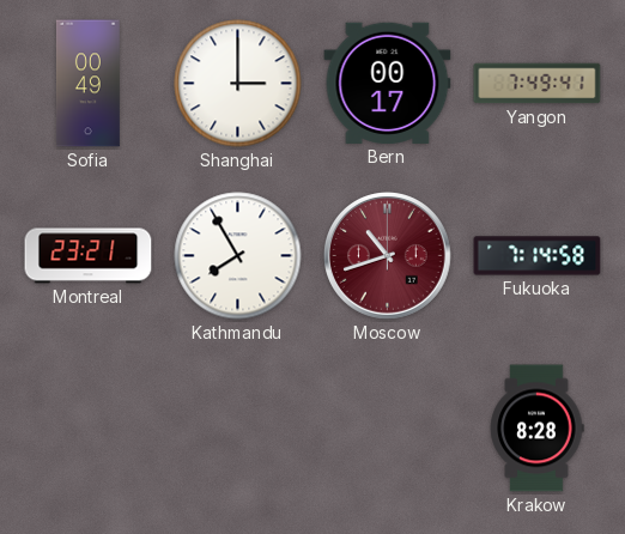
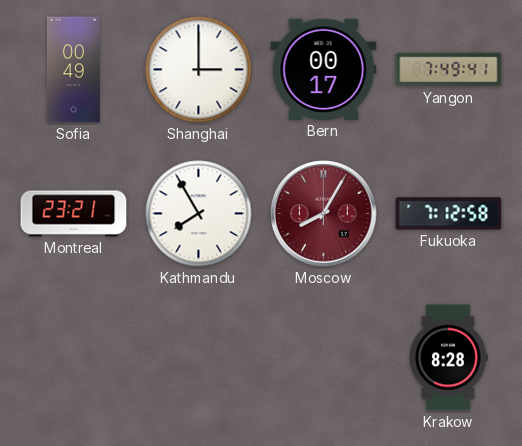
Moscow: 10:42 -> 8:05
Fukuoka: 7:14 -> 7:12
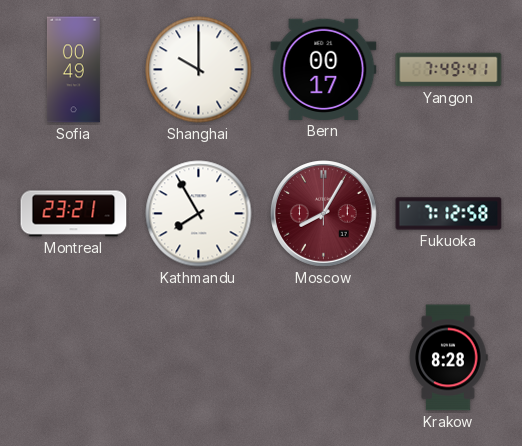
Shanghai: 3:00 -> 10:00
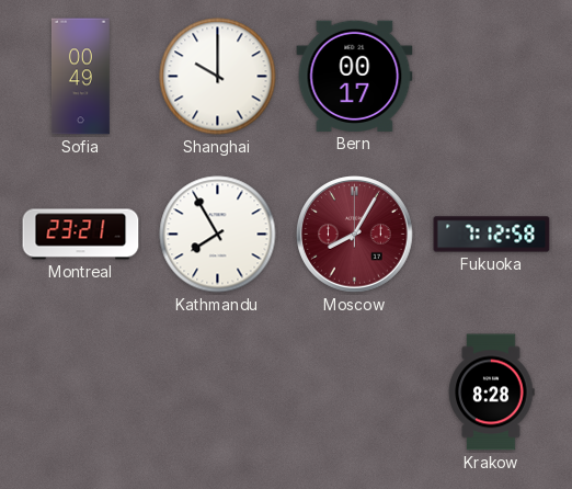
Yangon: 7:49 -> none
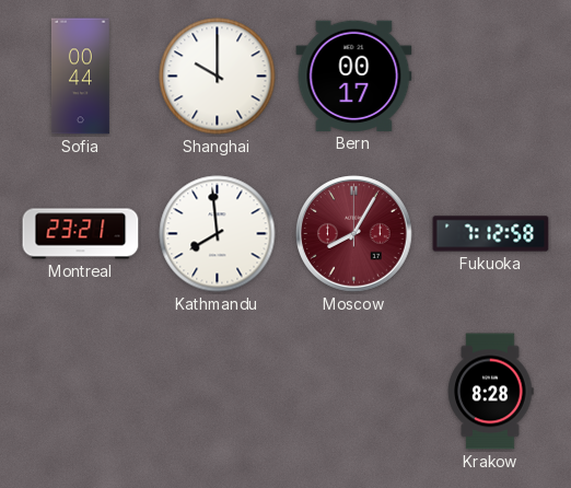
Sofia: 00:49 -> 00:44
Kathmandu: 7:55 -> 7:59
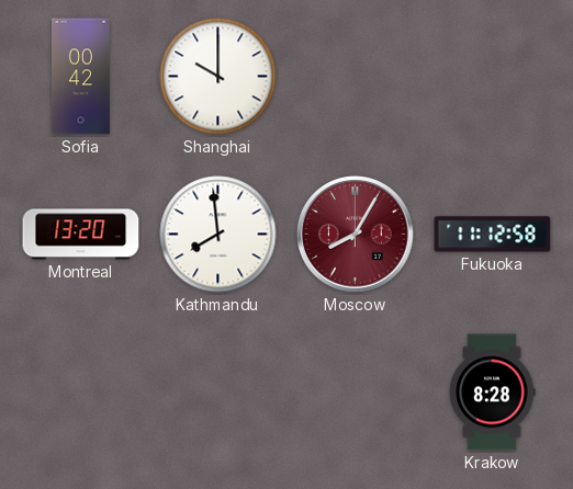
Sofia: 00:44 -> 00:42
Bern: 00:17 -> none
Montreal: 23:21 -> 13:20
Fukuoka: 7:12 -> 11:12
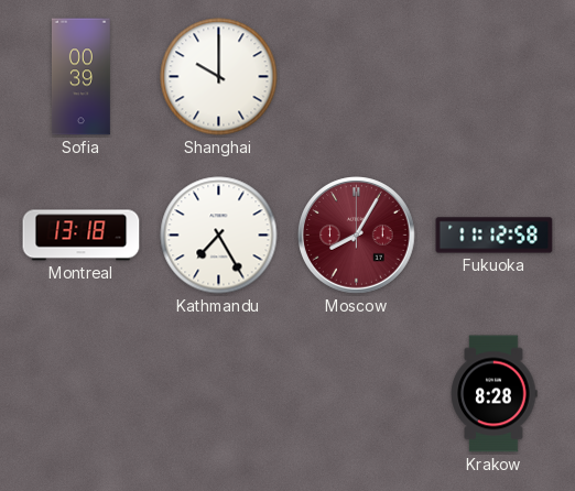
Sofia: 00:42 -> 00:39
Montreal: 13:20 -> 13:18
Kathmandu: 7:59 -> 7:25
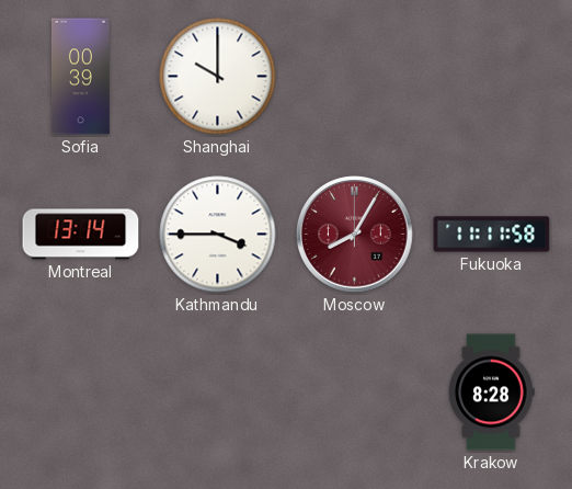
Montreal: 13:18 -> 13:14
Kathmandu: 7:25 -> 3:45
Fukuoka: 11:12 -> 11:11
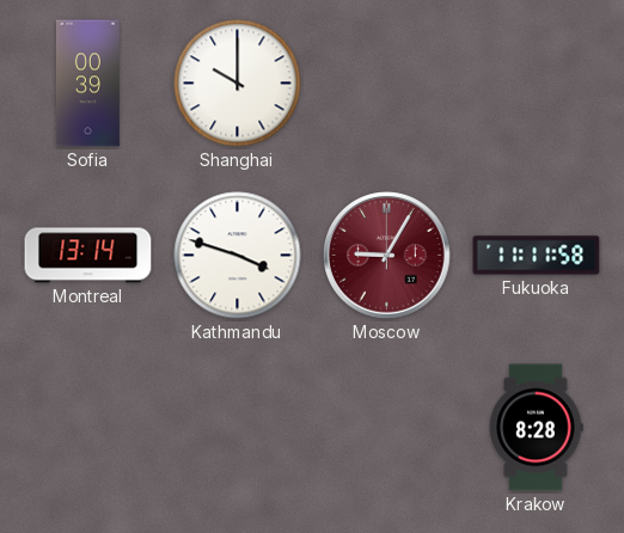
Kathmandu: 3:45 -> 3:48
Moscow: 8:05 -> 9:05
